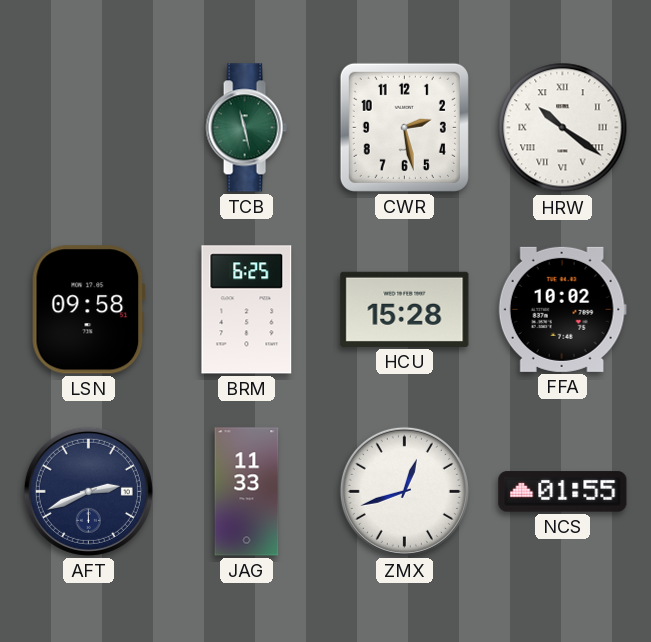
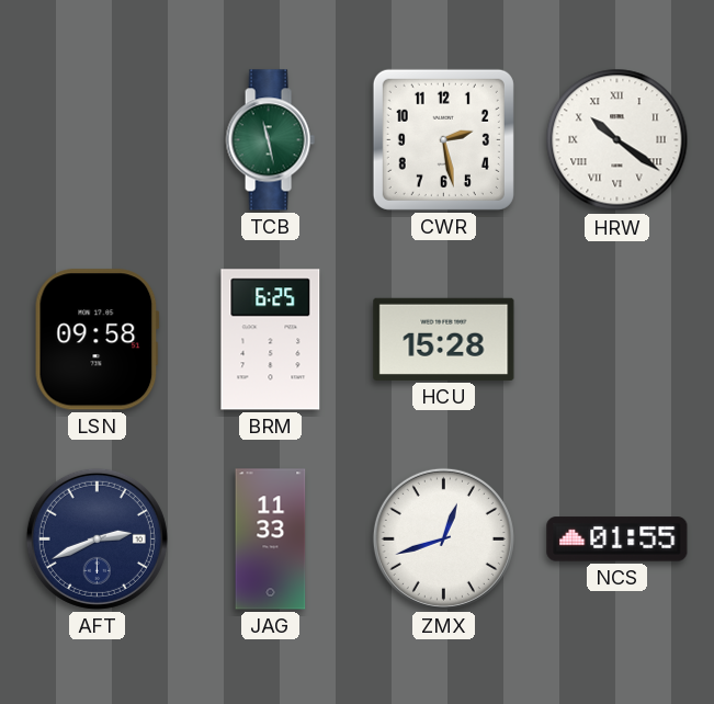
FFA: 10:02 -> none
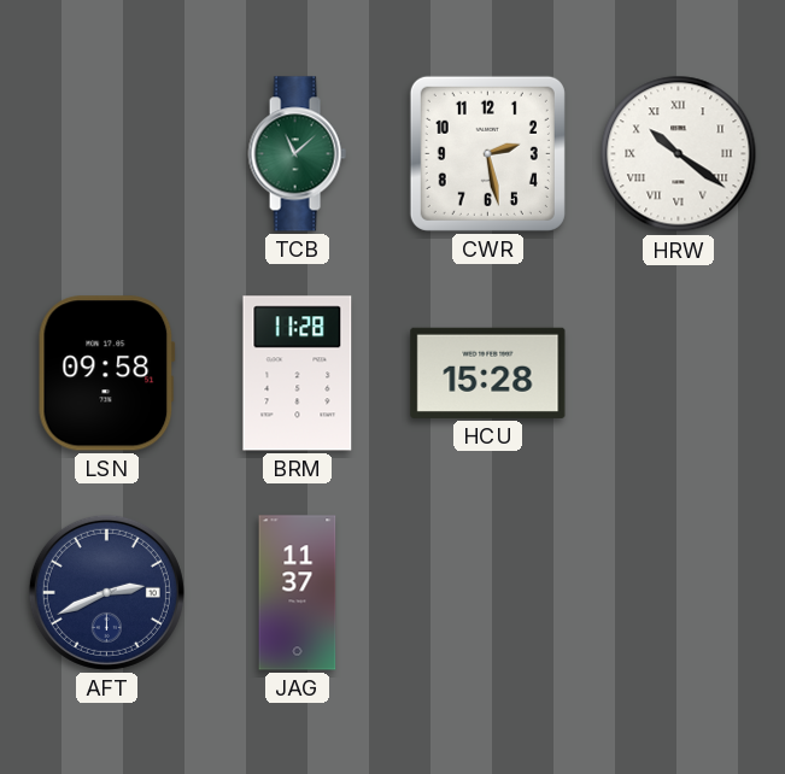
TCB: 11:28 -> 11:08
BRM: 6:25 -> 11:28
JAG: 11:33 -> 11:37
ZMX: 12:42 -> none
NCS: 01:55 -> none
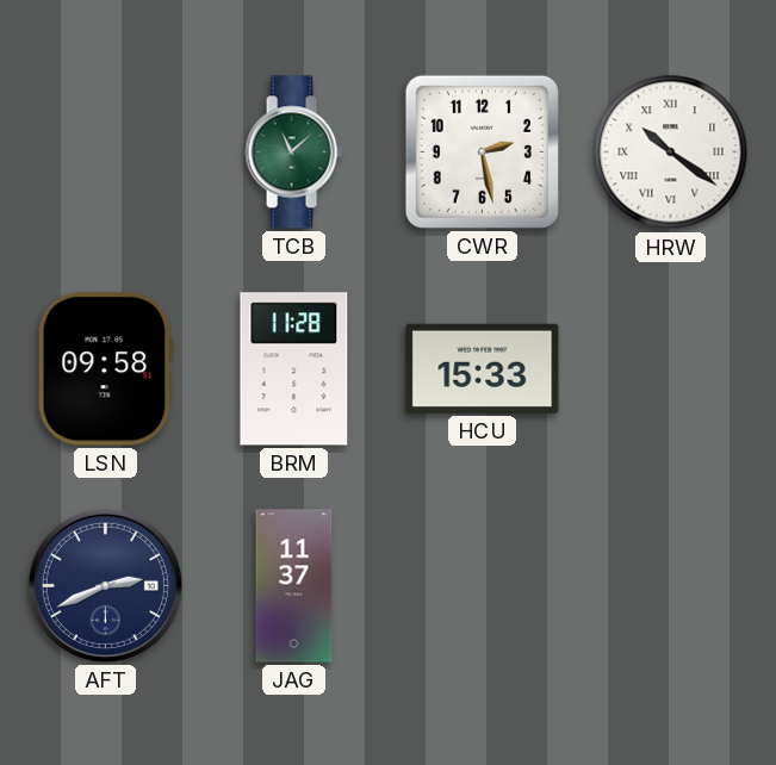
HCU: 15:28 -> 15:33
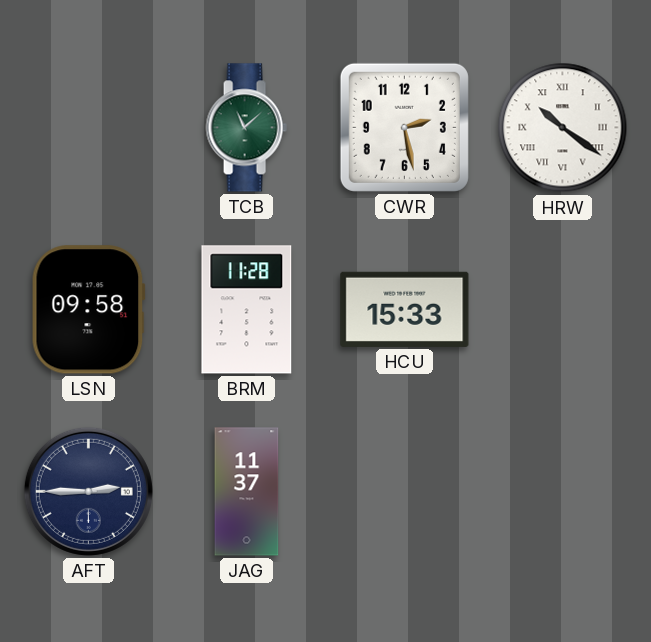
AFT: 2:41 -> 2:45
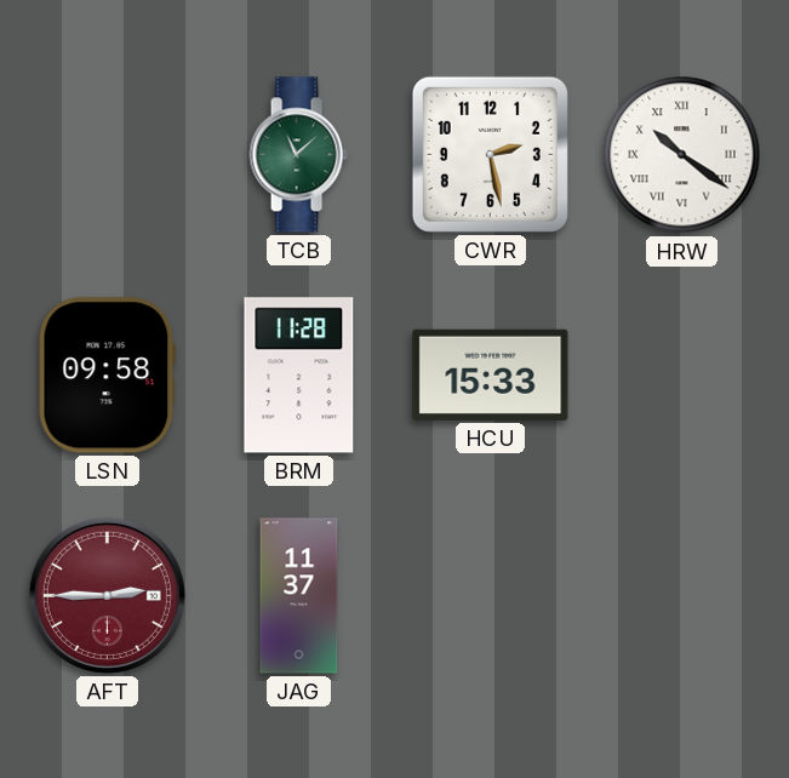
AFT dial: navy -> burgundy
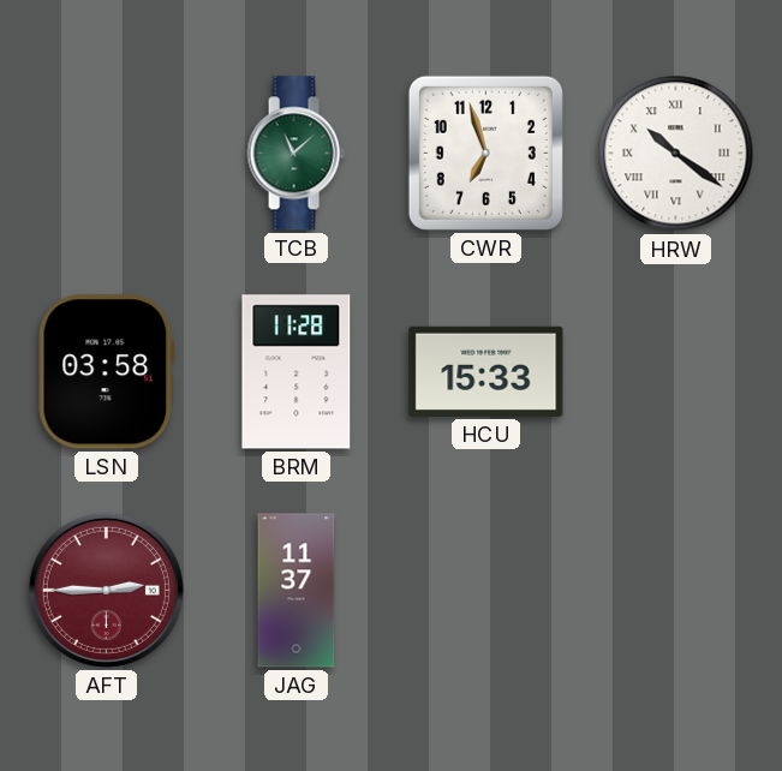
CWR: 2:28 -> 6:57
LSN: 09:58 -> 03:58
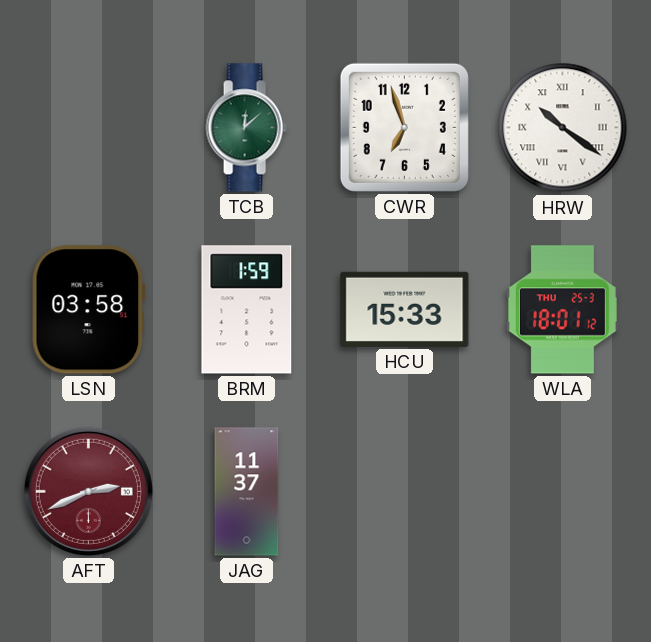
TCB: 11:08 -> 12:08
BRM: 11:28 -> 1:59
WLA: none -> 18:01
AFT: 2:45 -> 2:41
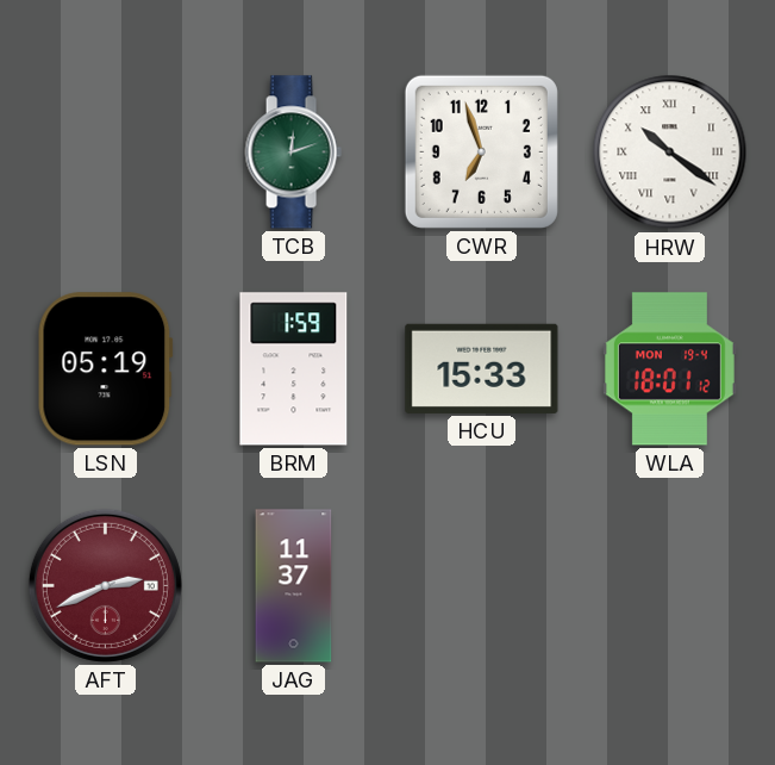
TCB: 12:08 -> 12:12
LSN: 03:58 -> 05:19
WLA date: THU 25-3 -> MON 19-4
